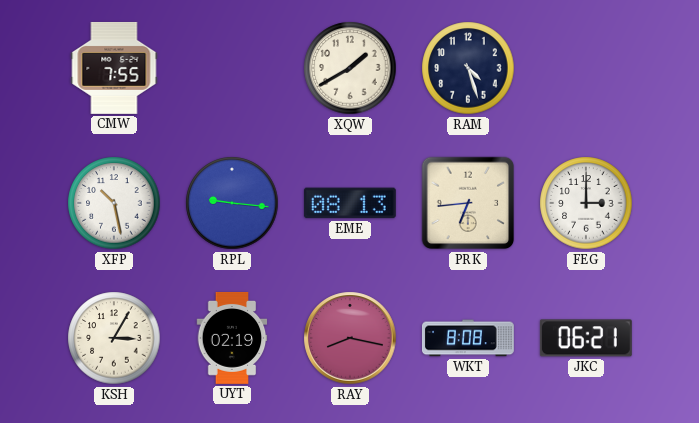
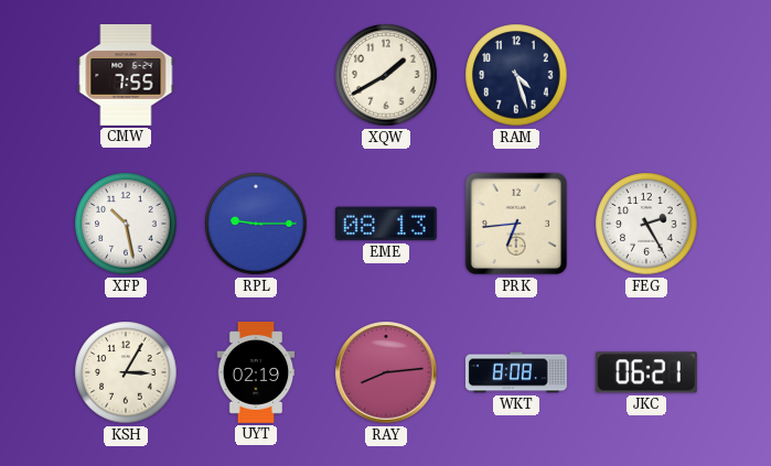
RPL: 9:16 -> 9:15
FEG: 3:00 -> 2:25
RAY: 8:17 -> 8:14
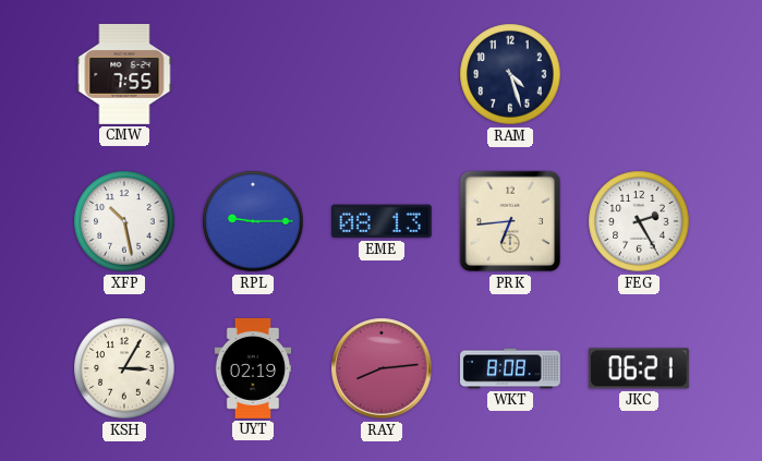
XQW: 1:40 -> none
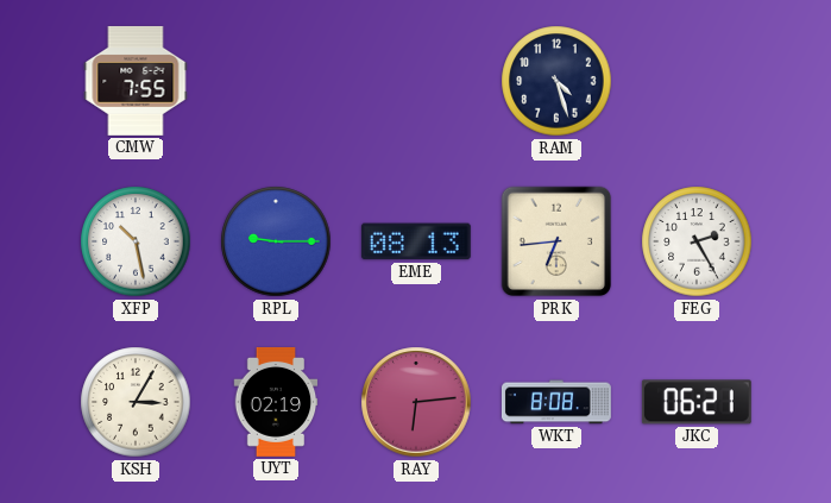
RAY: 8:14 -> 6:14
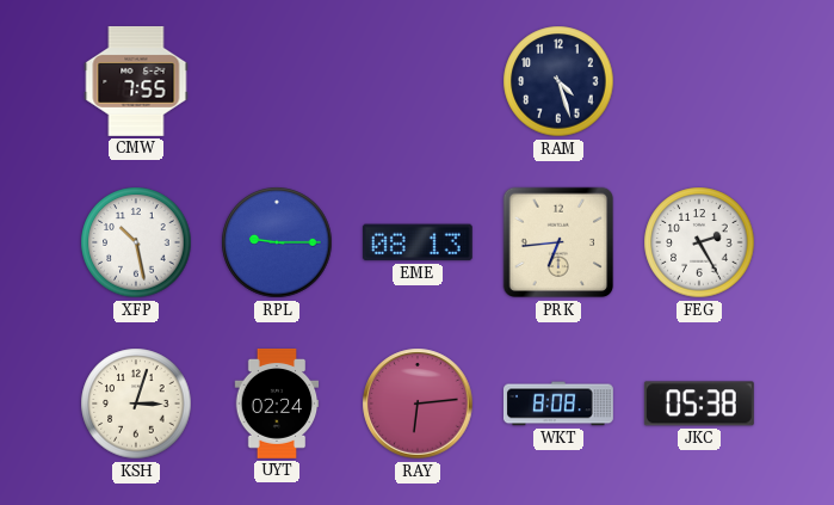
KSH: 3:05 -> 3:03
UYT: 02:19 -> 02:24
JKC: 06:21 -> 05:38
